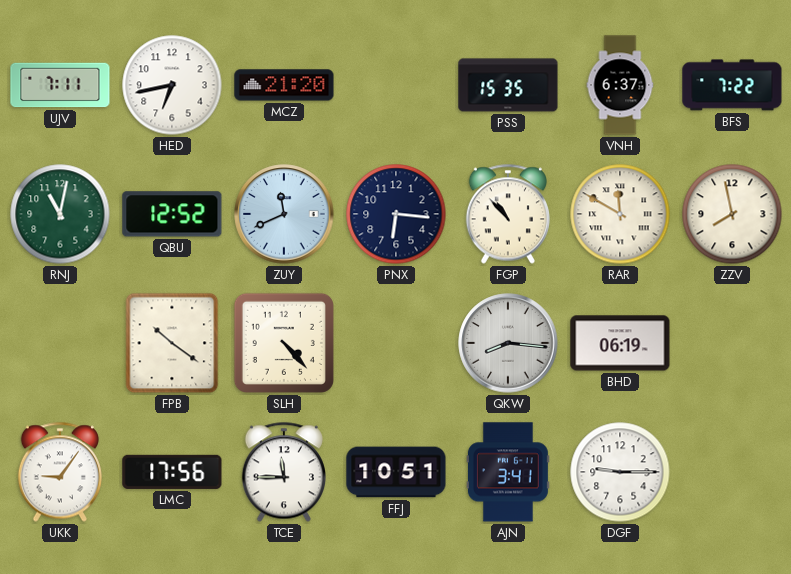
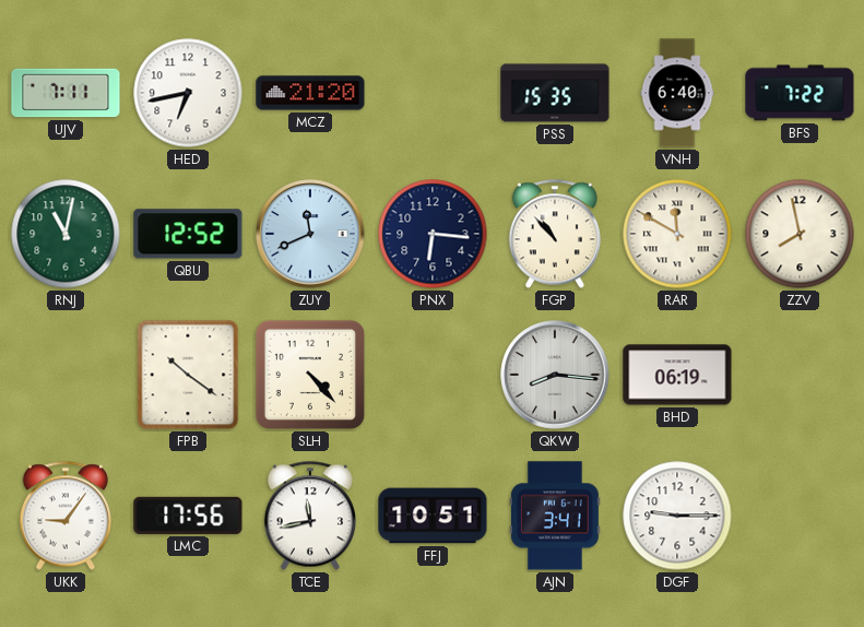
VNH: 6:37 -> 6:40
TCE: 11:45 -> 11:43
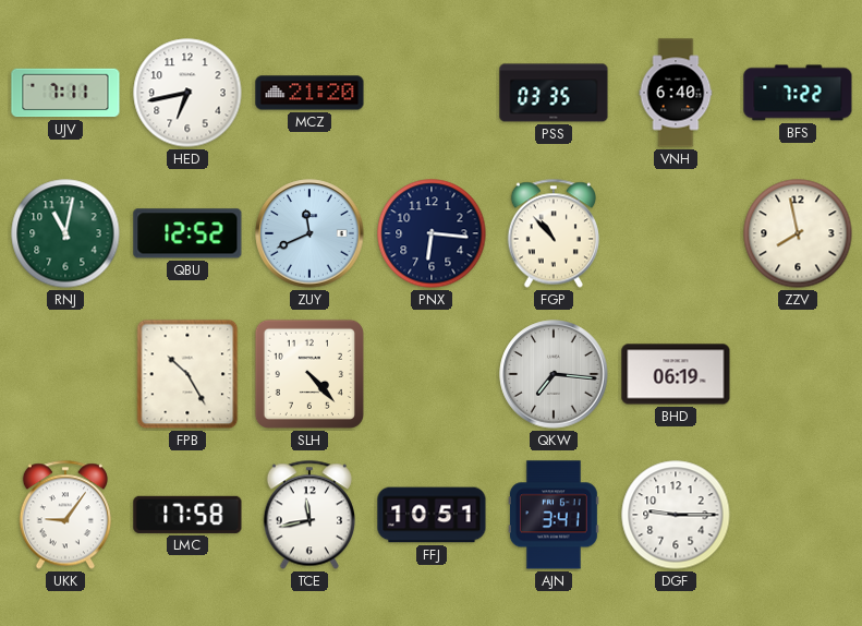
PSS: 15:35 -> 03:35
RAR: 11:50 -> none
FPB: 10:21 -> 10:25
QKW: 8:16 -> 7:16
LMC: 17:56 -> 17:58
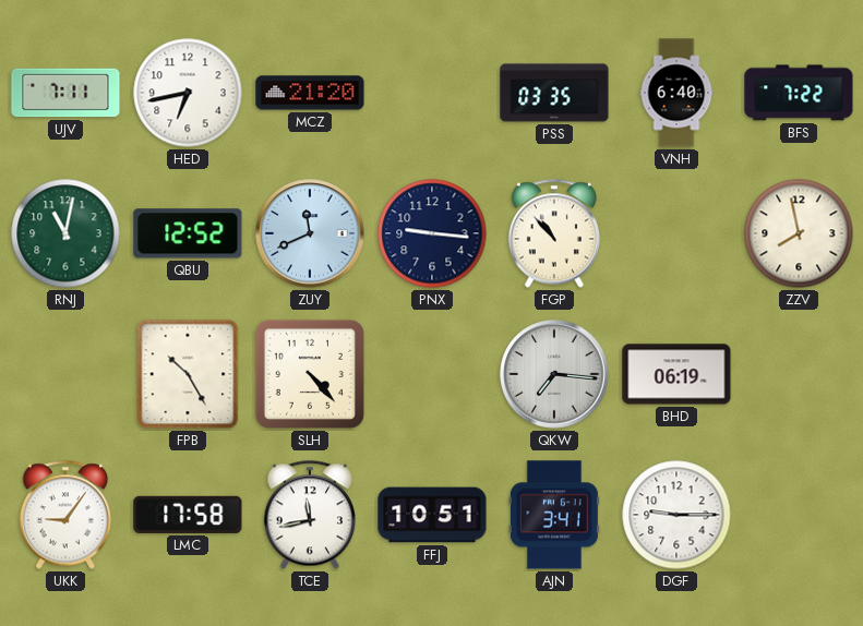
PNX: 6:16 -> 9:16
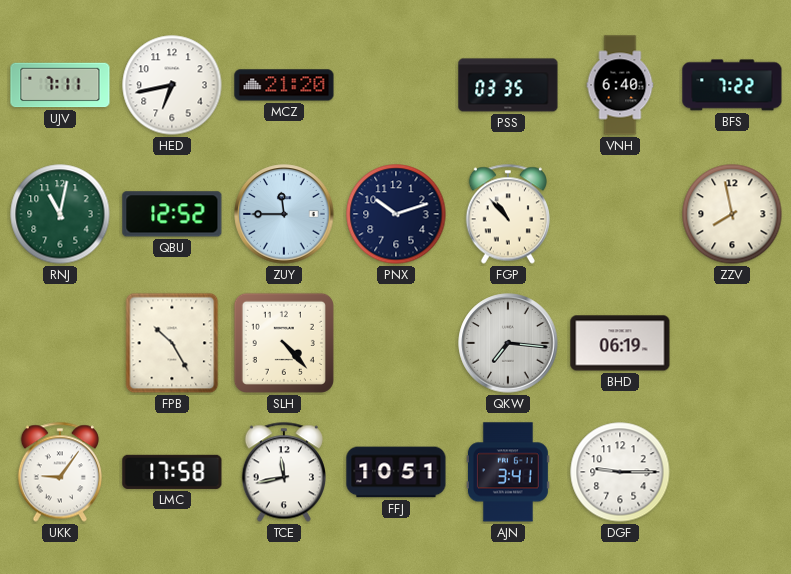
ZUY: 11:41 -> 11:45
PNX: 9:16 -> 10:12
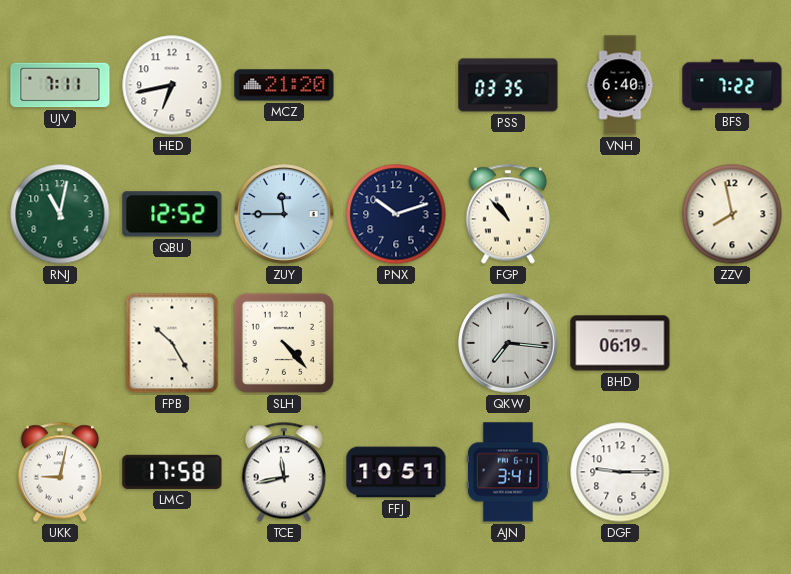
UKK: 9:06 -> 9:02
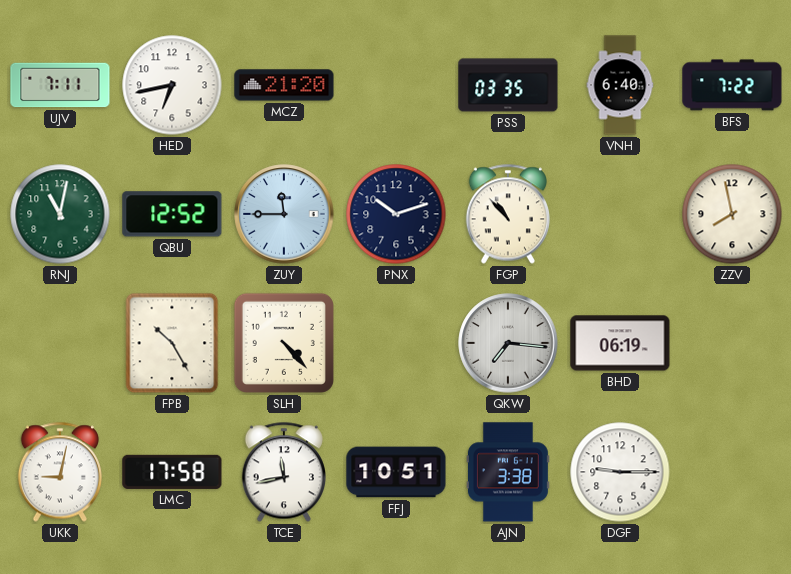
AJN: 3:41 -> 3:38
